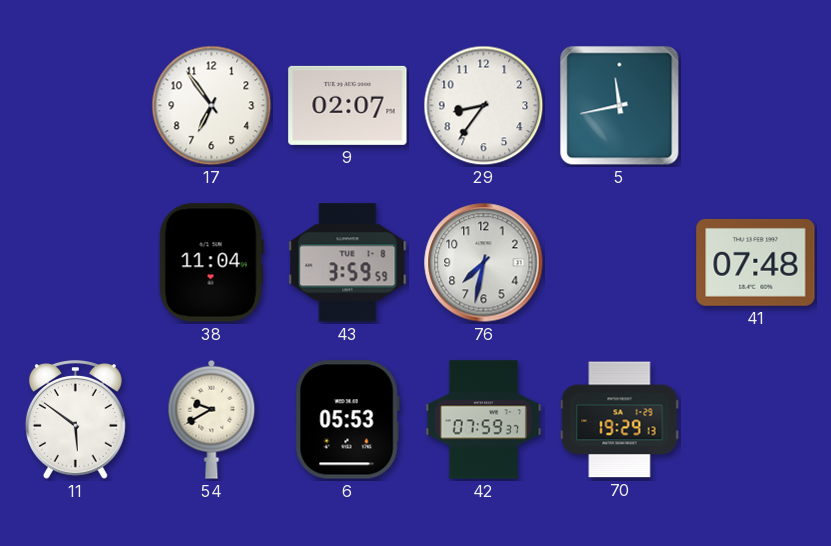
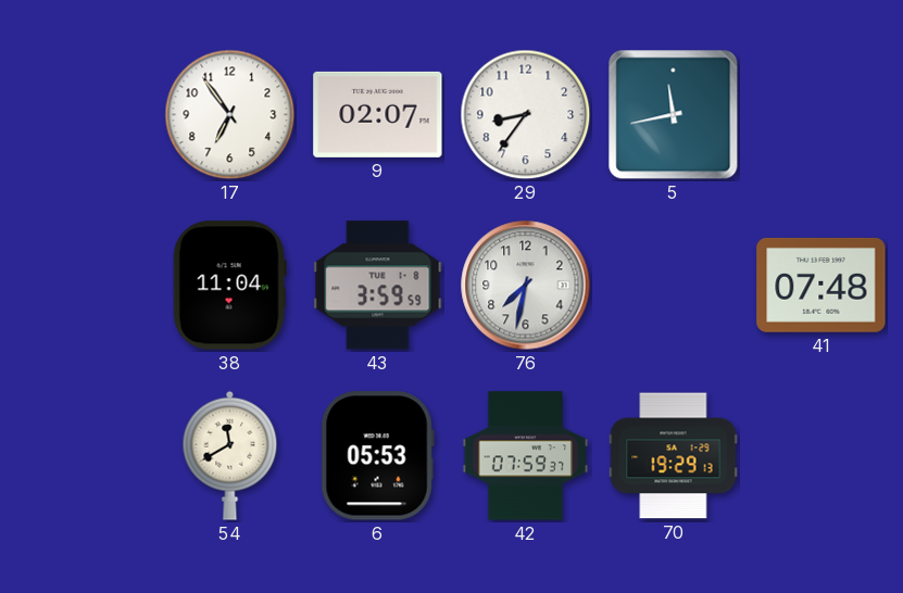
11: 5:51 -> none
54: 9:40 -> 11:40
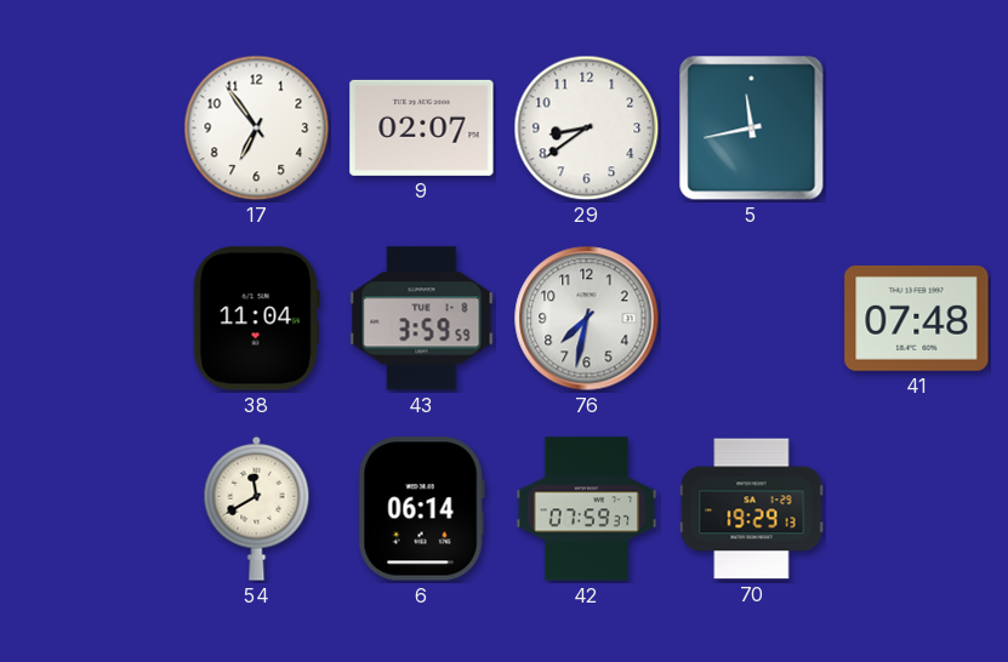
29: 8:36 -> 8:39
6: 05:53 -> 06:14
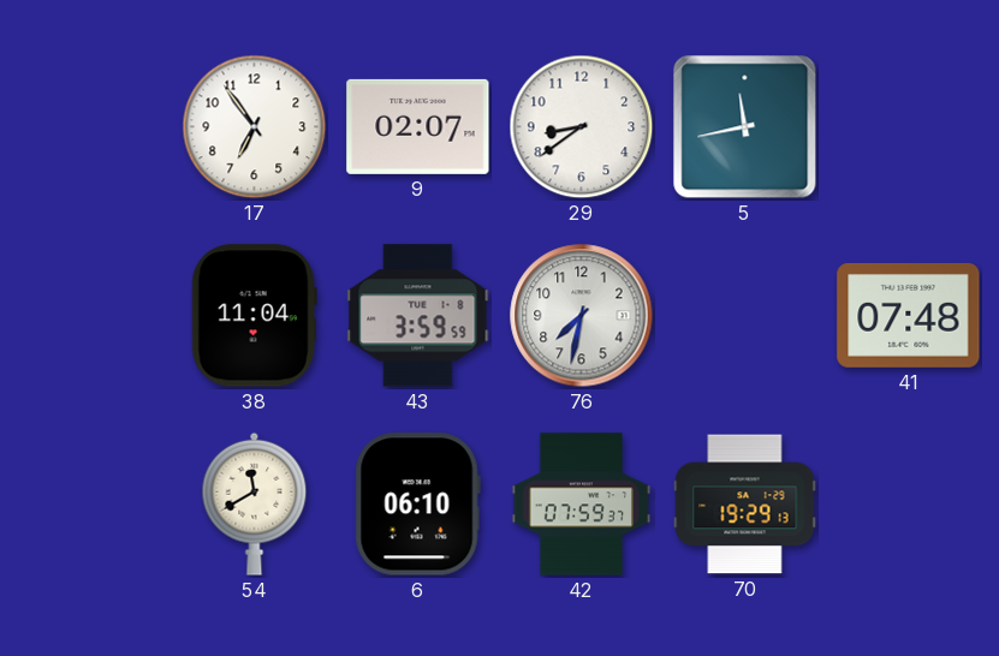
6: 06:14 -> 06:10
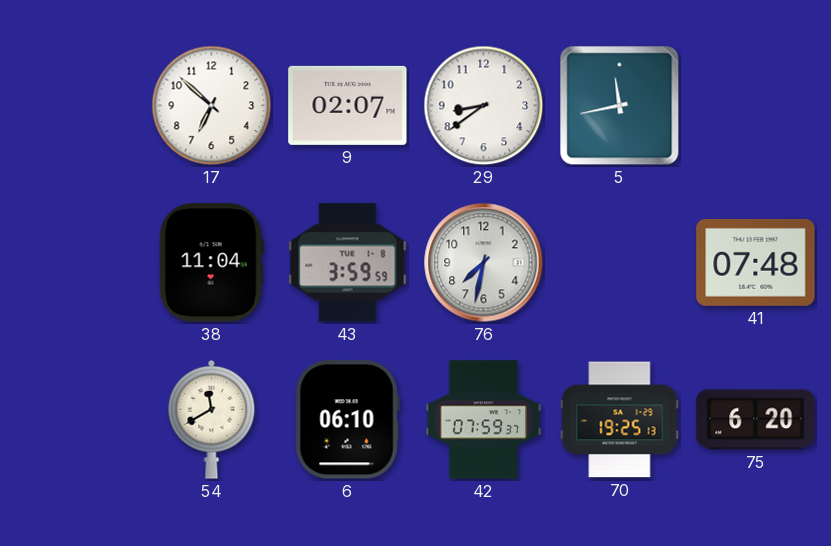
17: 6:54 -> 6:52
70: 19:29 -> 19:25
75: none -> 6:20
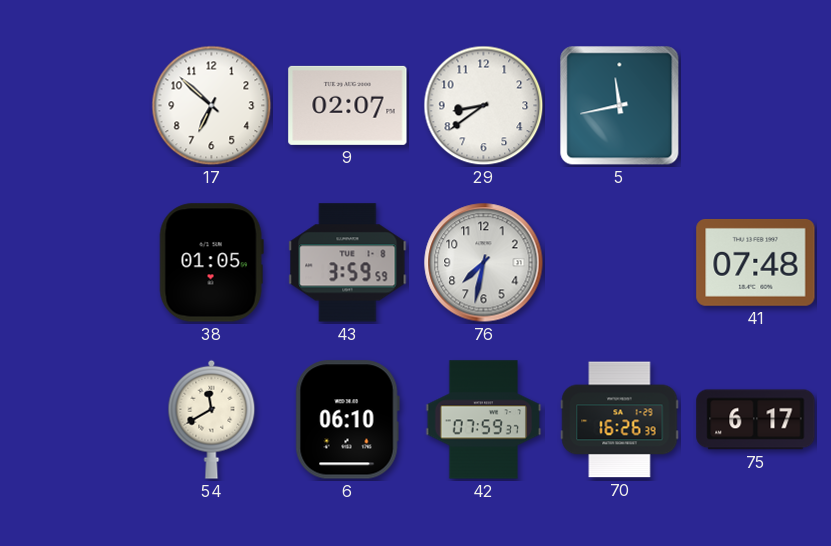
38: 11:04 -> 01:05
70: 19:25 -> 16:26
75: 6:20 -> 6:17
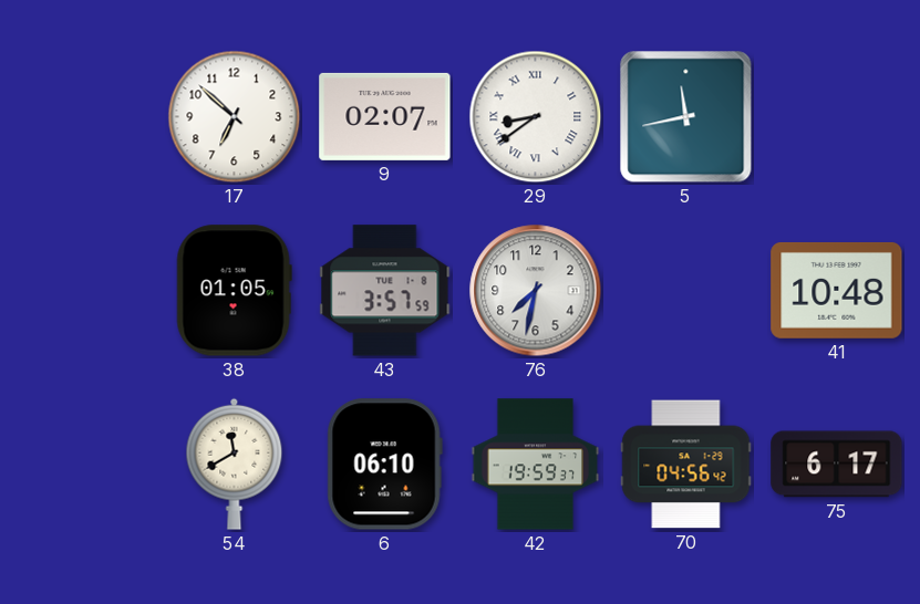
29 numerals: Arabic -> Roman
43: 3:59 -> 3:57
41: 07:48 -> 10:48
42: 07:59 -> 19:59
70: 16:26 -> 04:56
